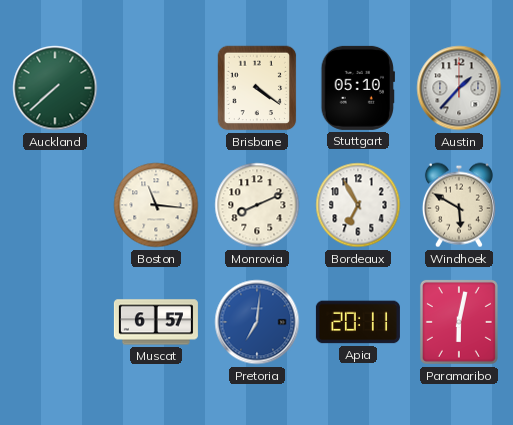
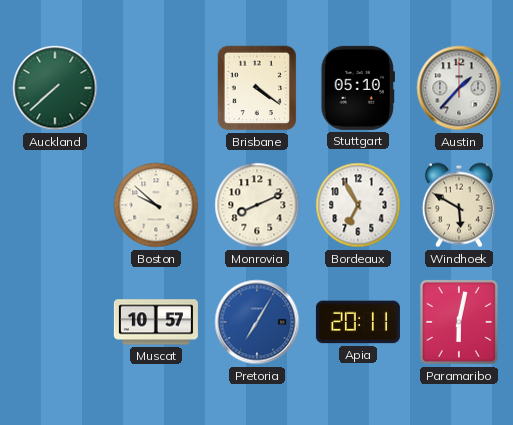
Boston: 11:16 -> 9:52
Muscat: 6:57 -> 10:57
Pretoria: 7:01 -> 7:05
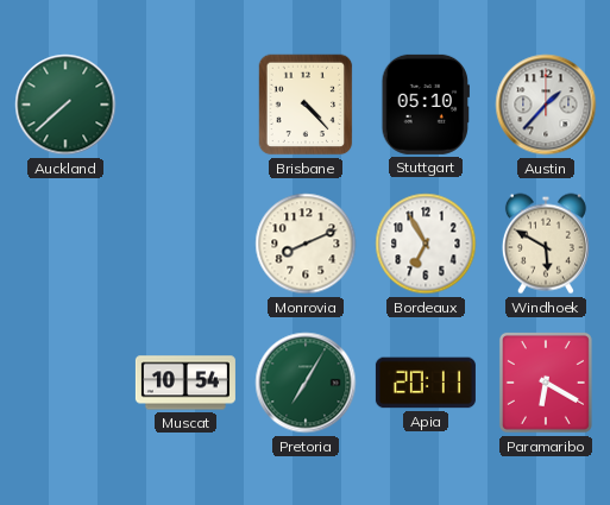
Brisbane: 4:21 -> 4:23
Boston: 9:52 -> none
Muscat: 10:57 -> 10:54
Pretoria dial: blue -> green
Paramaribo: 6:02 -> 6:20
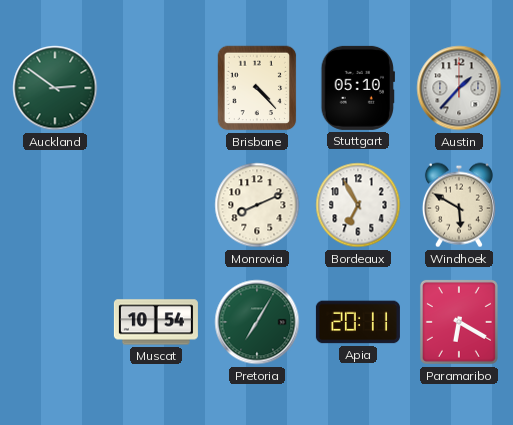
Auckland: 7:38 -> 2:51
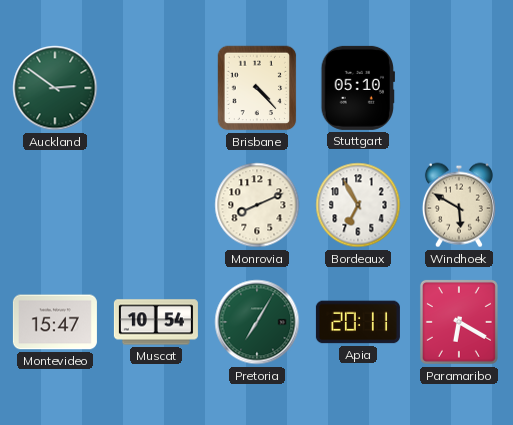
Austin: 1:37 -> none
Montevideo: none -> 15:47
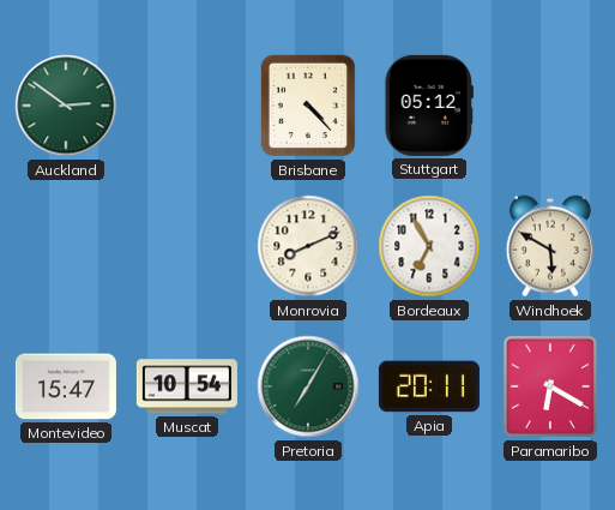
Stuttgart: 05:10 -> 05:12
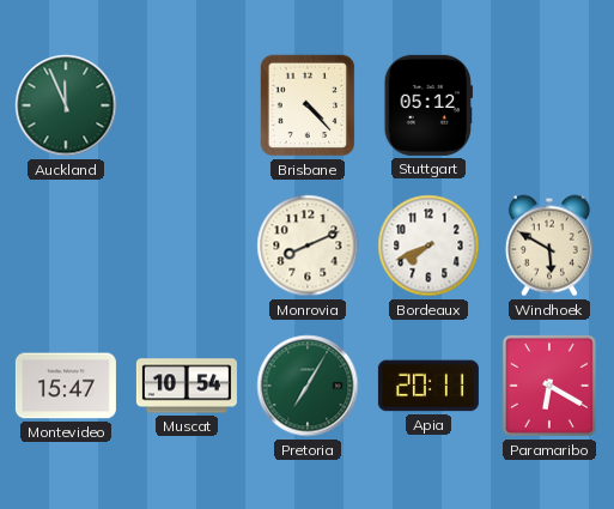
Auckland: 2:51 -> 11:56
Bordeaux: 6:55 -> 7:41
